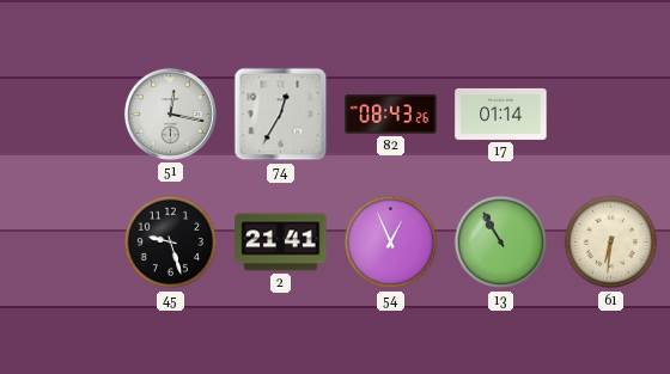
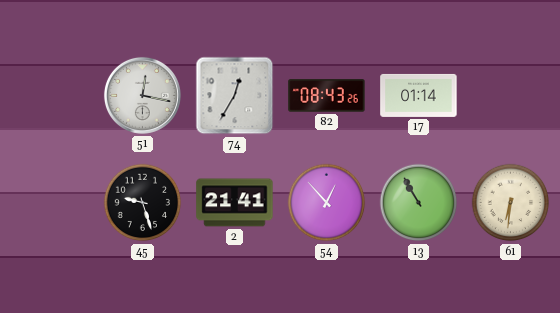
54: 12:56 -> 12:53
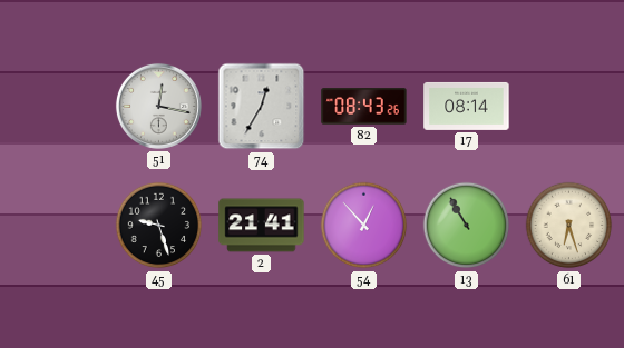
17: 01:14 -> 08:14
61: 6:31 -> 6:27
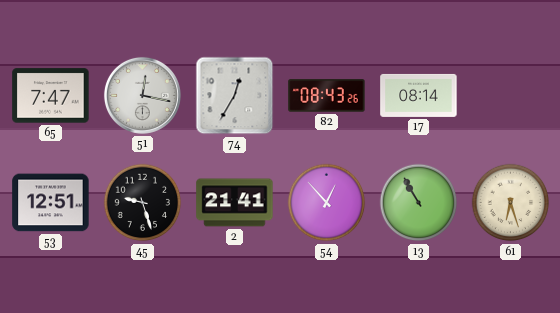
65: none -> 7:47
53: none -> 12:51
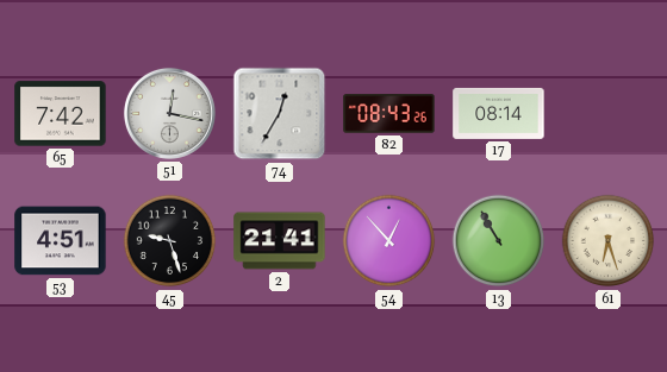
65: 7:47 -> 7:42
53: 12:51 -> 4:51
